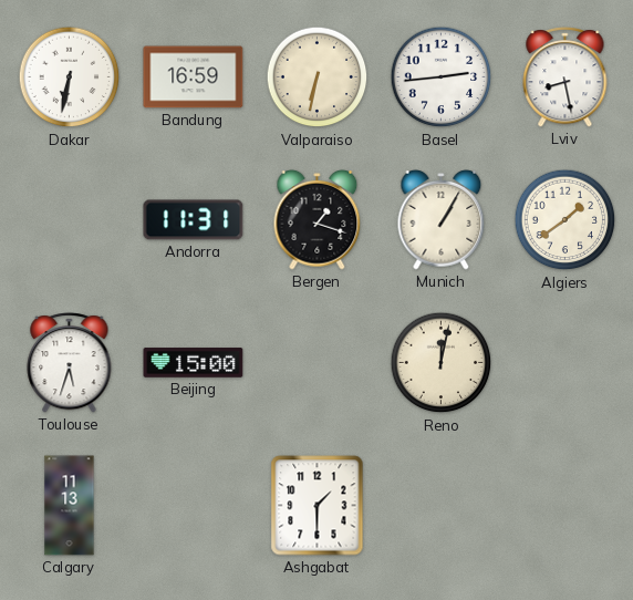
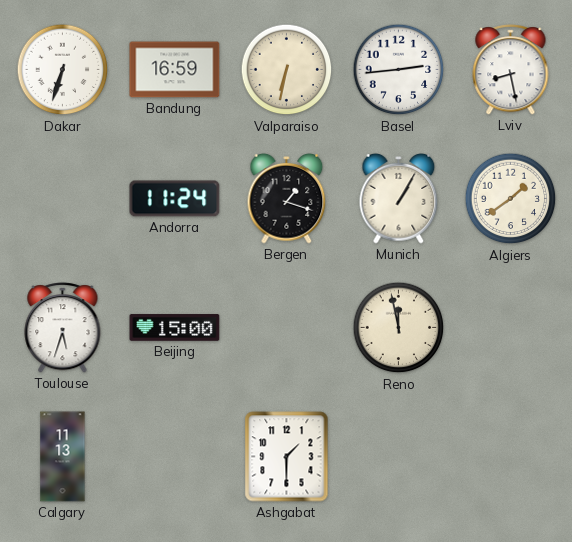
Dakar: 6:32 -> 6:33
Andorra: 11:31 -> 11:24
Reno: 12:02 -> 11:58
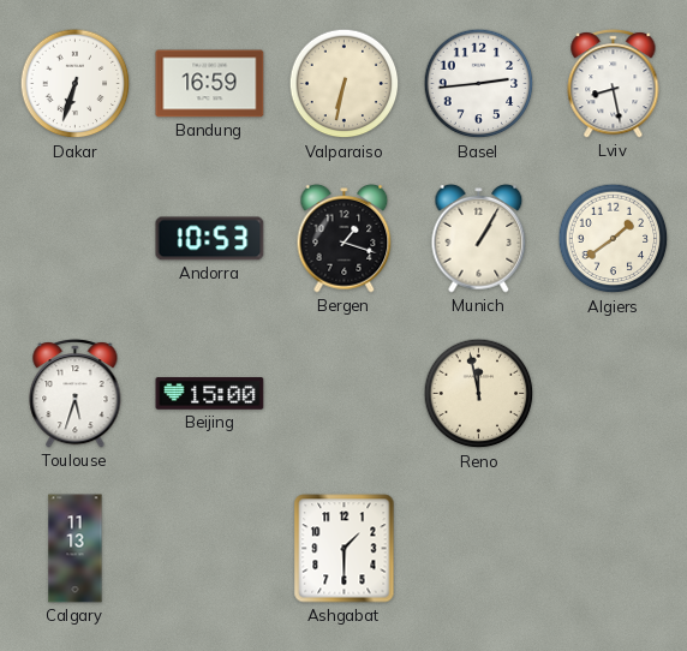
Andorra: 11:24 -> 10:53
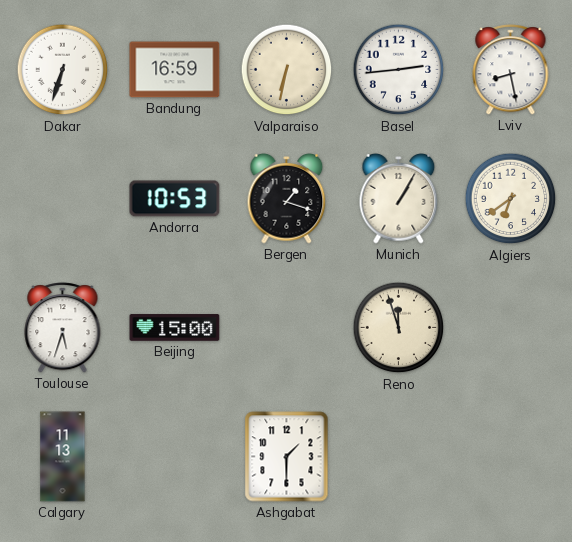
Algiers: 1:39 -> 6:39
Reno: 11:58 -> 11:57
